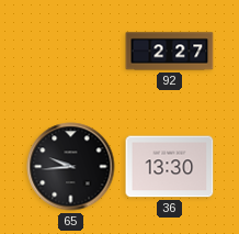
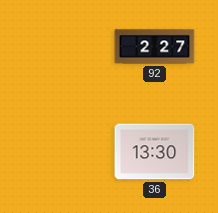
65: 9:44 -> none
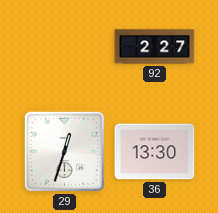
29: none -> 12:33
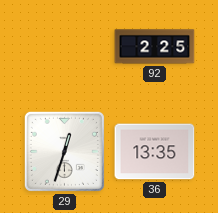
92: 2:27 -> 2:25
36: 13:30 -> 13:35
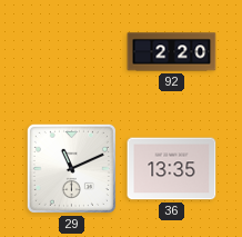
92: 2:25 -> 2:20
29: 12:33 -> 11:11
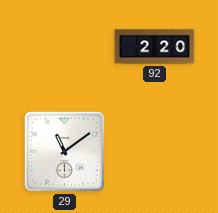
29: 11:11 -> 11:09
36: 13:35 -> none
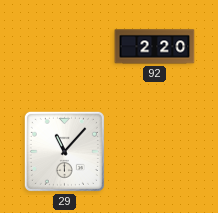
29: 11:09 -> 11:07
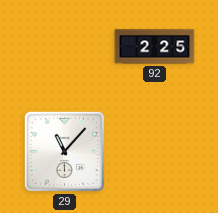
92: 2:20 -> 2:25
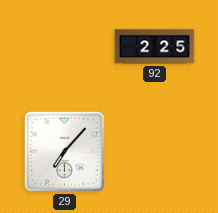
29: 11:07 -> 7:07
